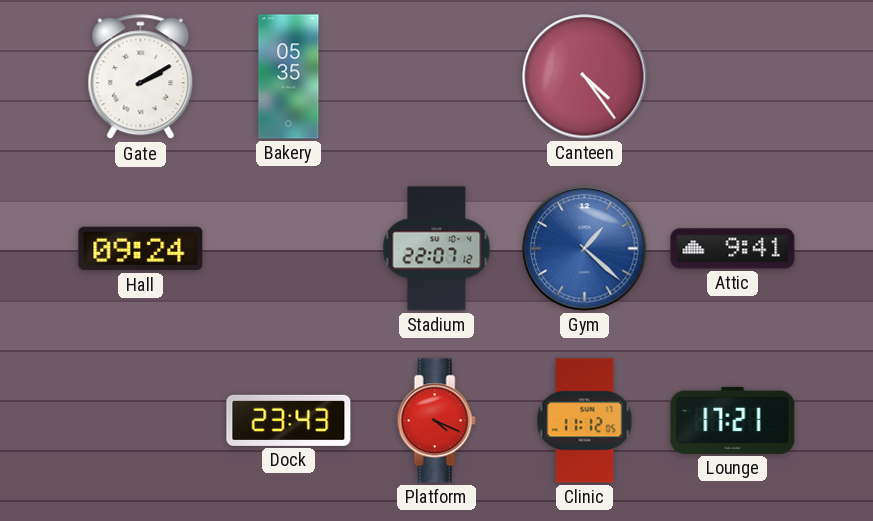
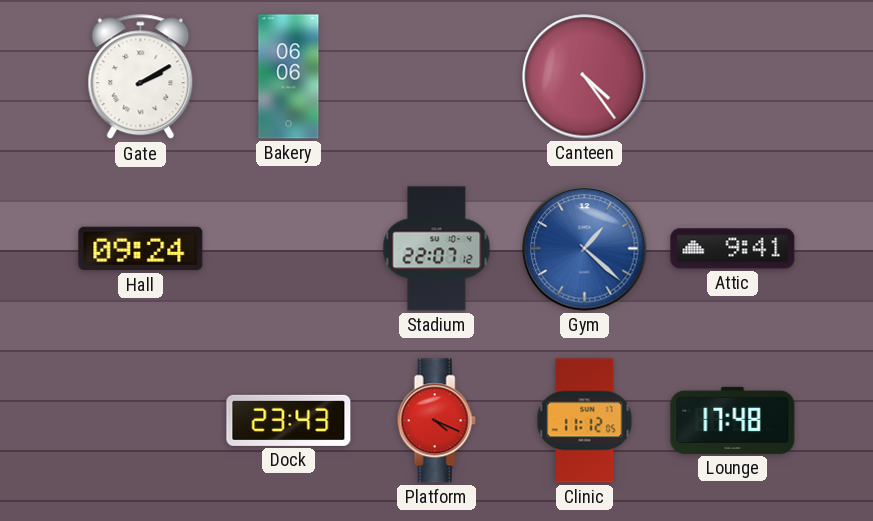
Bakery: 05:35 -> 06:06
Lounge: 17:21 -> 17:48
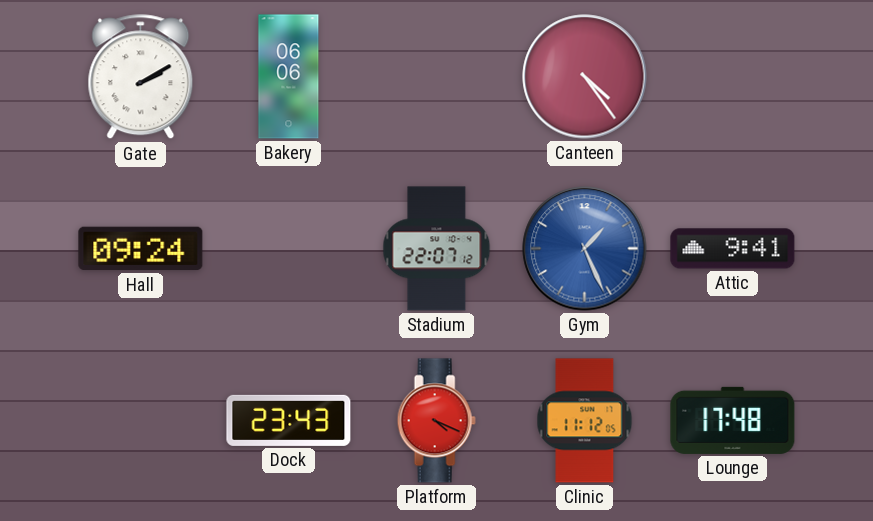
Gym: 1:22 -> 1:26
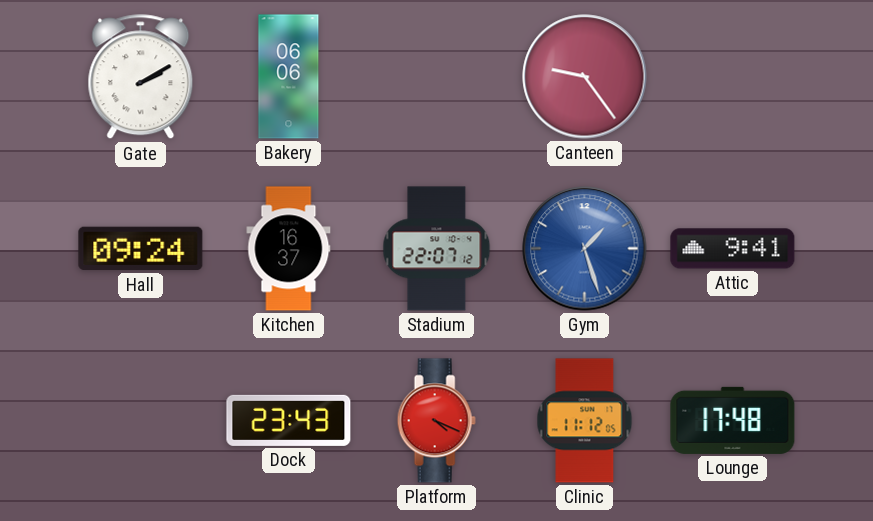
Canteen: 4:24 -> 9:24
Kitchen: none -> 16:37
Gym: 1:26 -> 1:27
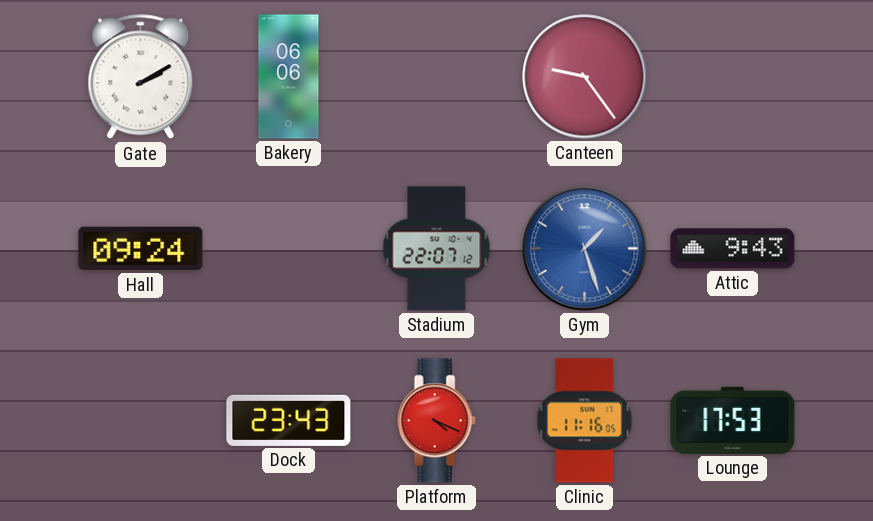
Kitchen: 16:37 -> none
Attic: 9:41 -> 9:43
Clinic: 11:12 -> 11:16
Lounge: 17:48 -> 17:53
